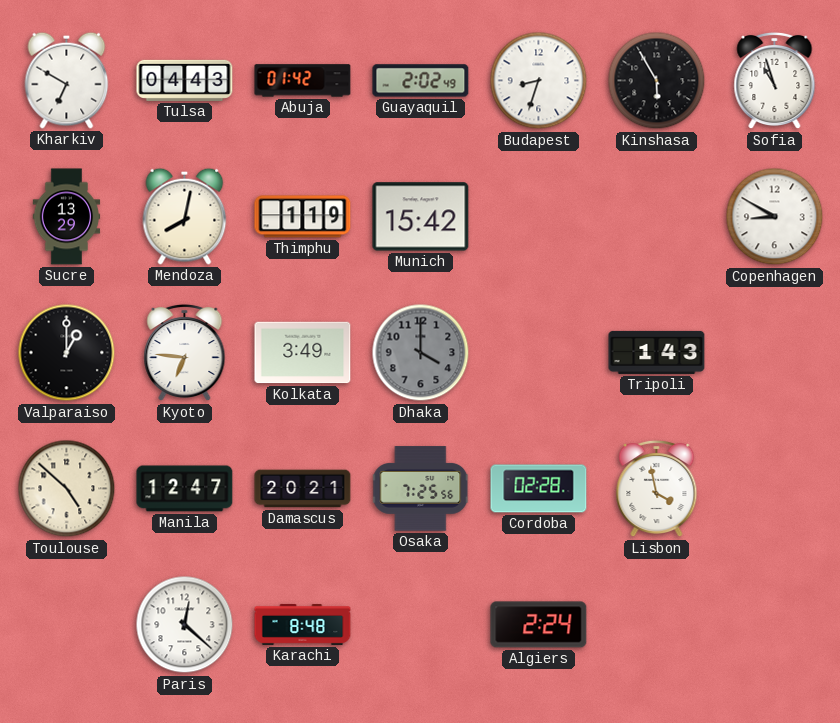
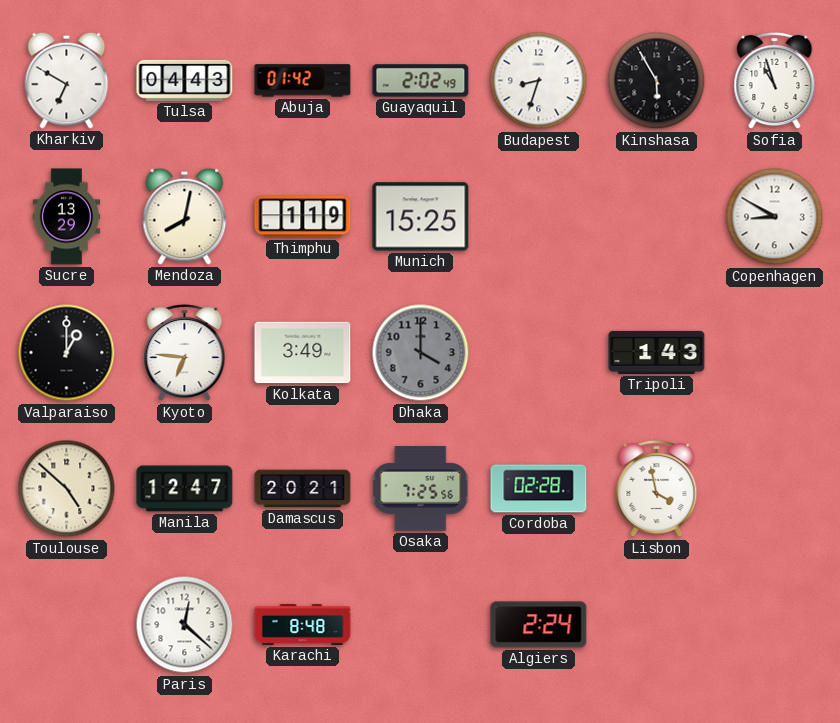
Munich: 15:42 -> 15:25
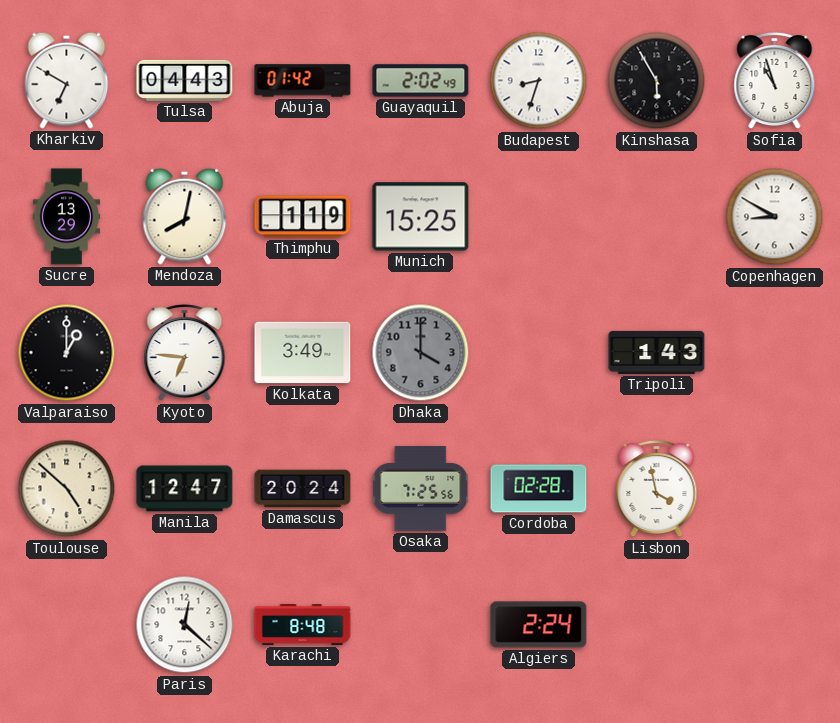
Damascus: 20:21 -> 20:24
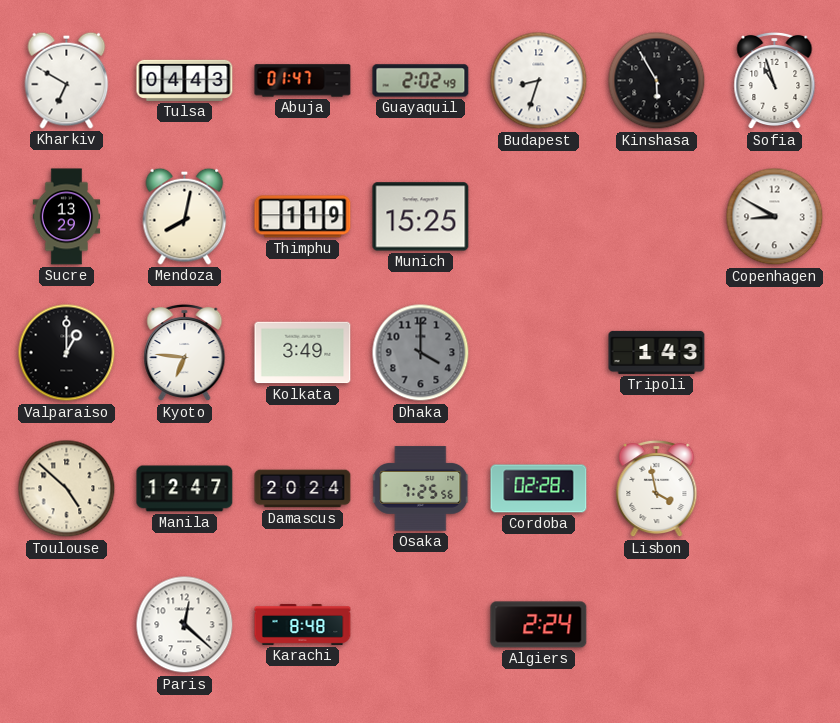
Abuja: 01:42 -> 01:47
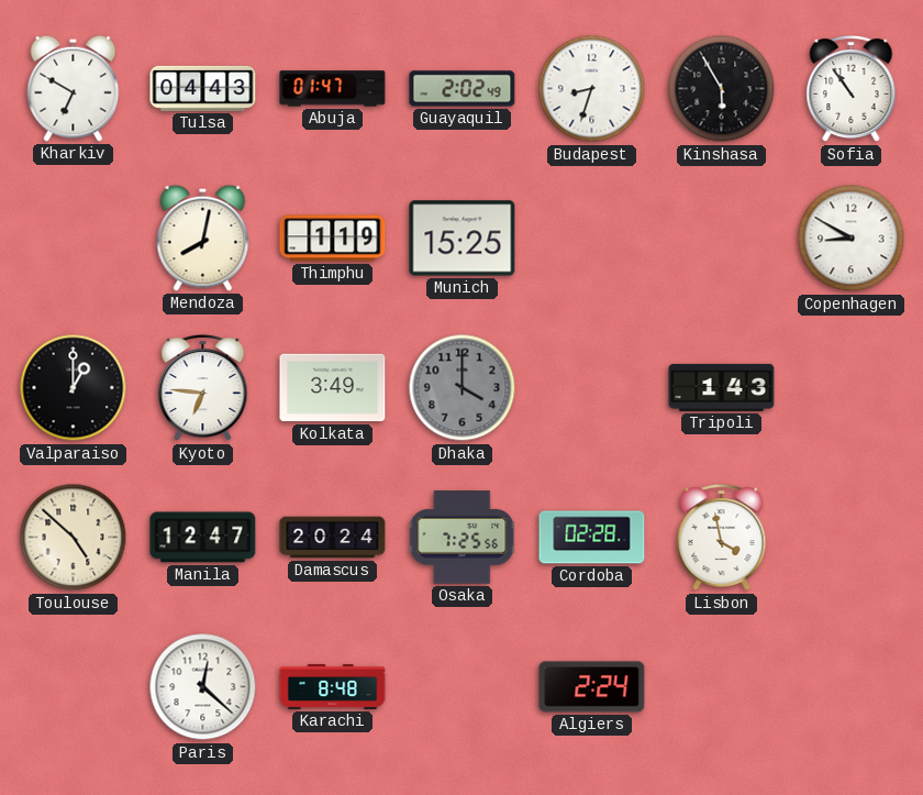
Sofia: 10:57 -> 10:54
Sucre: 13:29 -> none
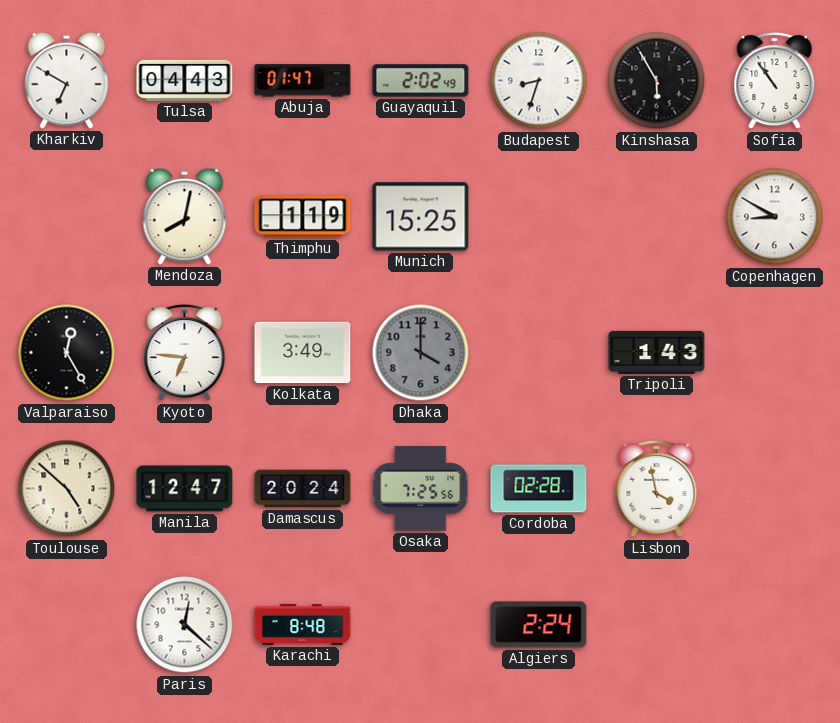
Valparaiso: 1:00 -> 12:25
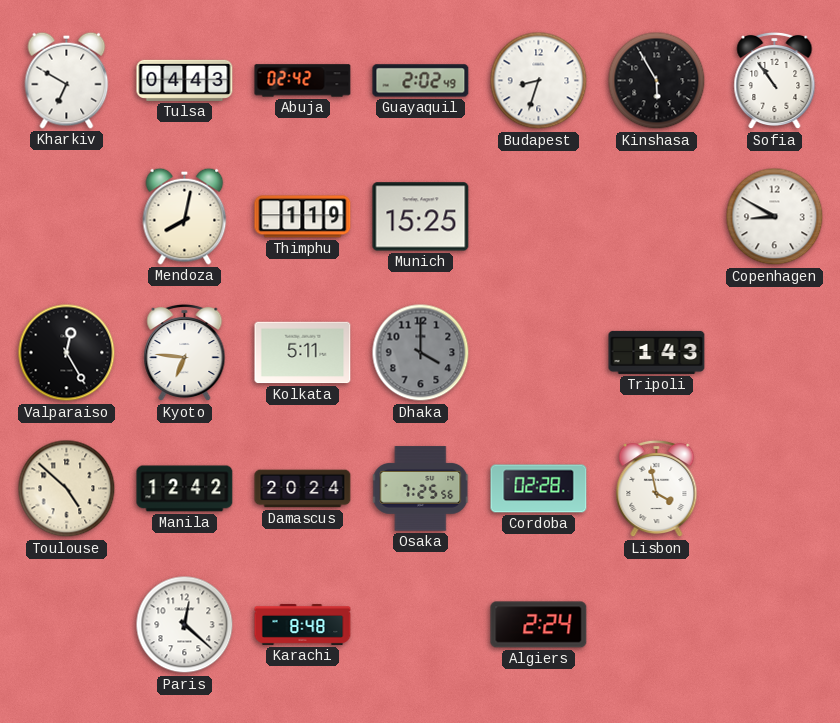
Abuja: 01:47 -> 02:42
Kolkata: 3:49 -> 5:11
Manila: 12:47 -> 12:42
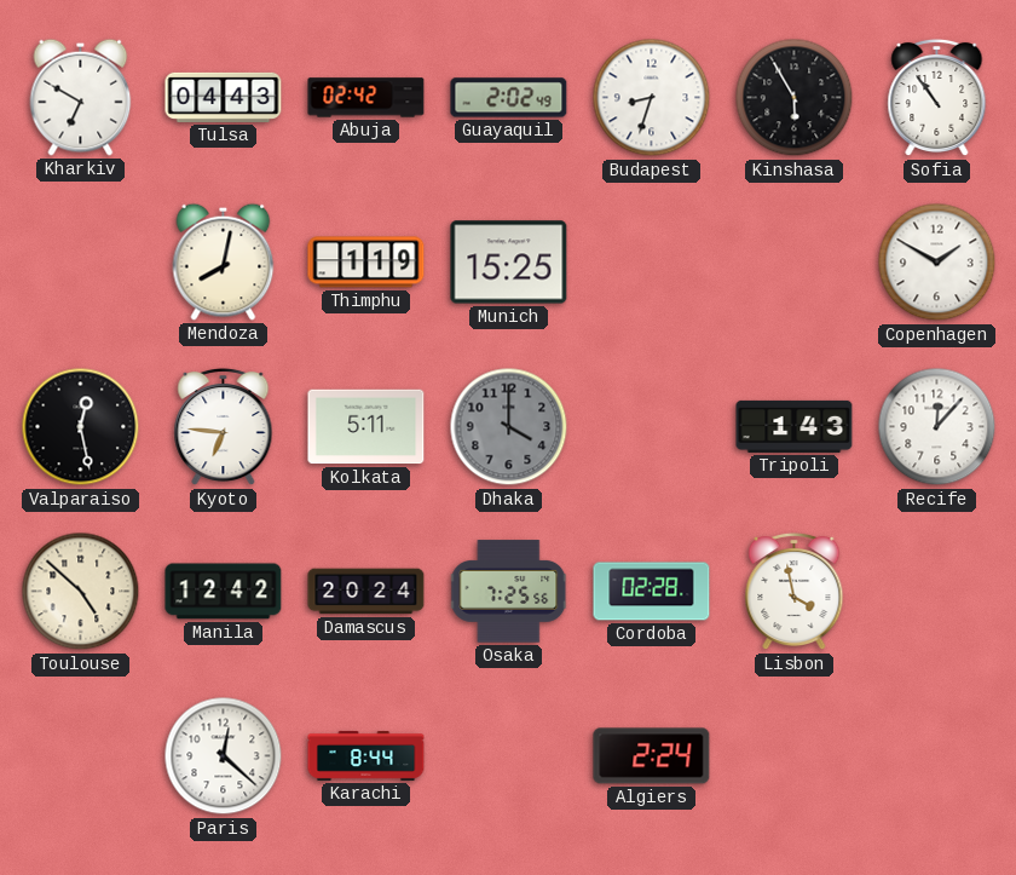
Copenhagen: 8:50 -> 1:50
Valparaiso: 12:25 -> 12:28
Recife: none -> 12:07
Karachi: 8:48 -> 8:44
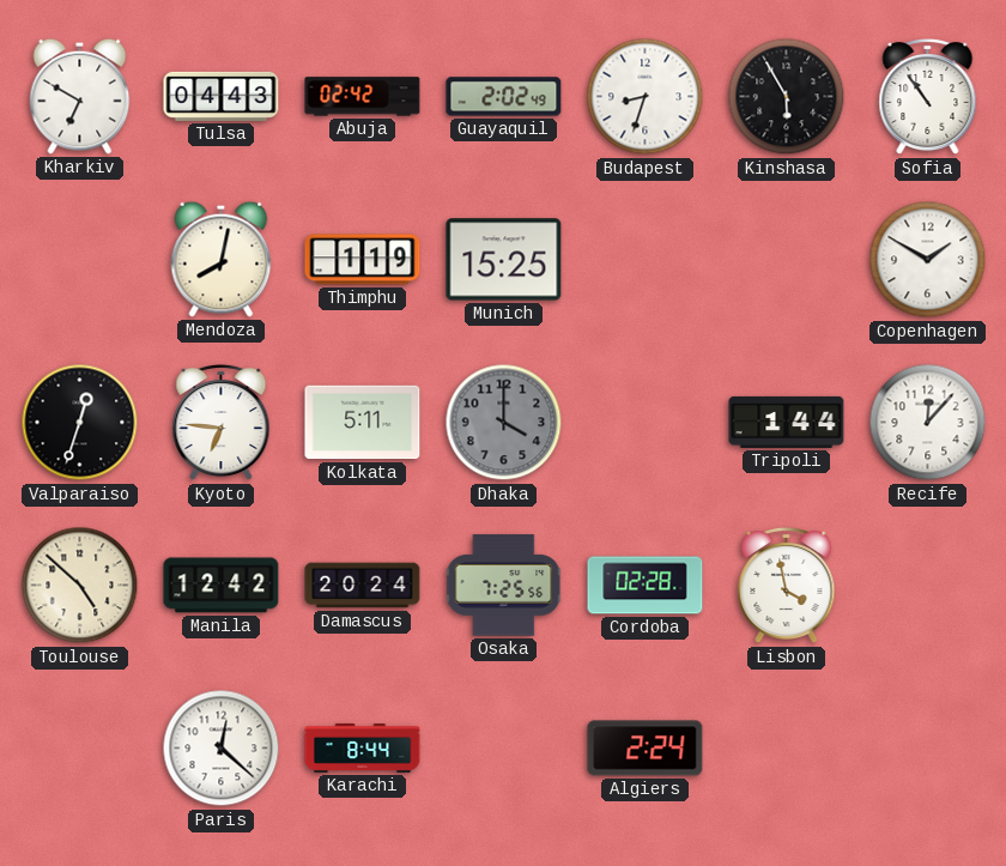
Valparaiso: 12:28 -> 12:33
Tripoli: 1:43 -> 1:44
